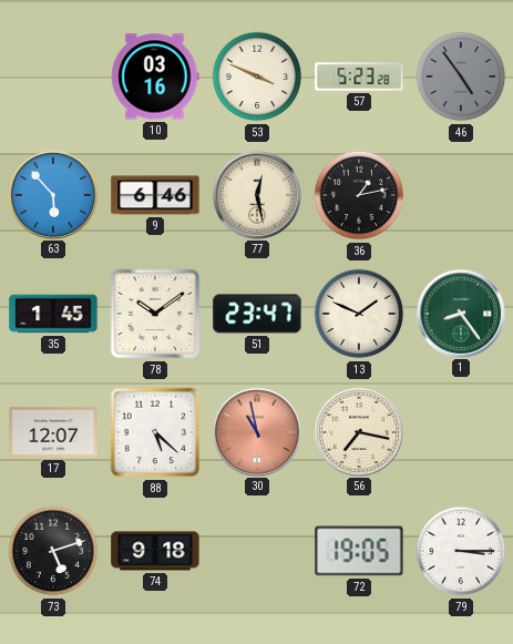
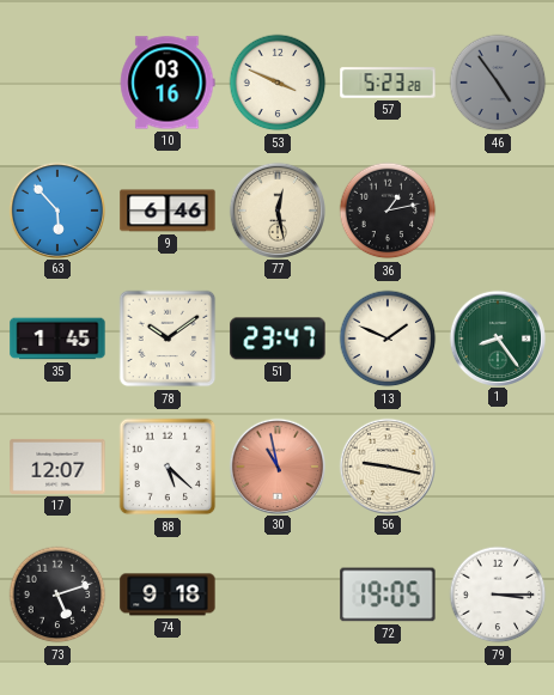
56: 7:17 -> 9:17
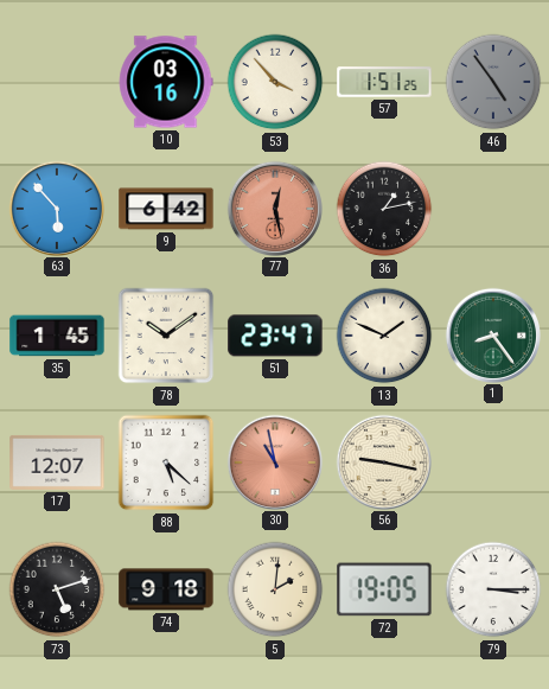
53: 3:49 -> 3:53
57: 5:23 -> 1:51
9: 6:46 -> 6:42
77 dial: cream -> salmon
5: none -> 2:01
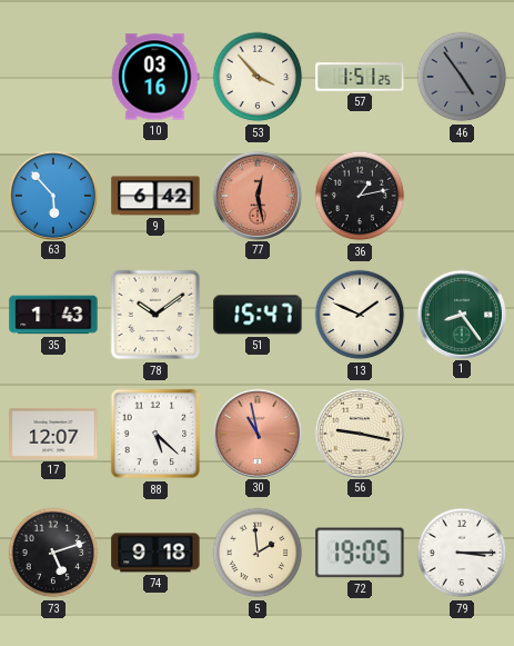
35: 1:45 -> 1:43
51: 23:47 -> 15:47
5: 2:01 -> 1:59
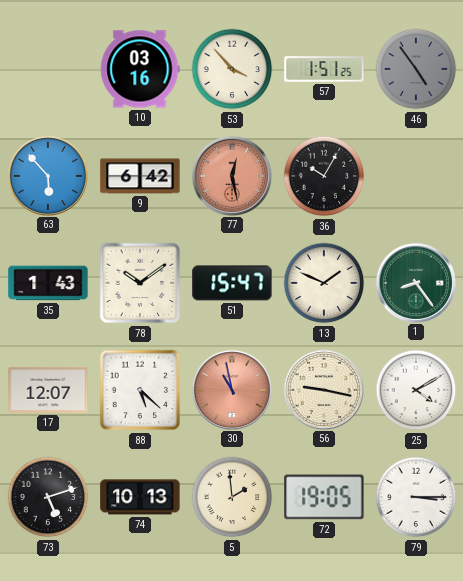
36: 1:13 -> 10:05
25: none -> 4:10
74: 9:18 -> 10:13
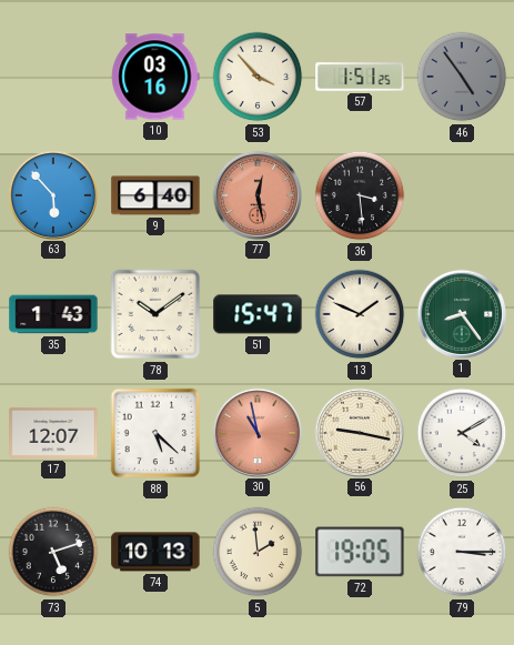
9: 6:42 -> 6:40
36: 10:05 -> 3:29
